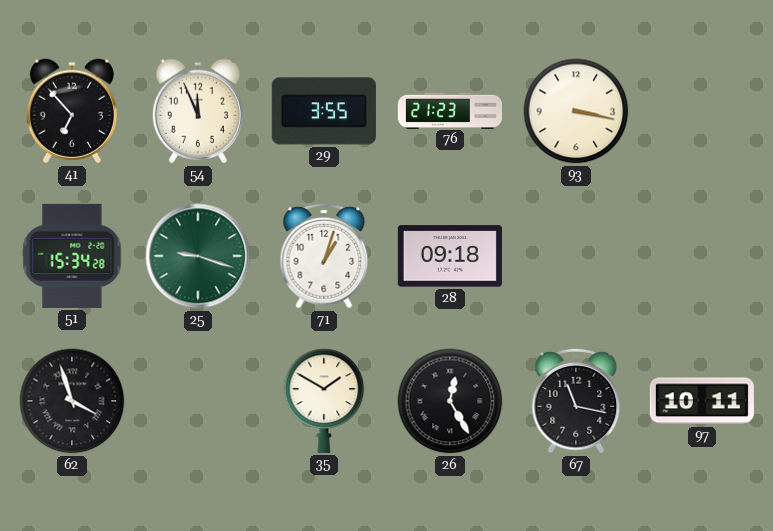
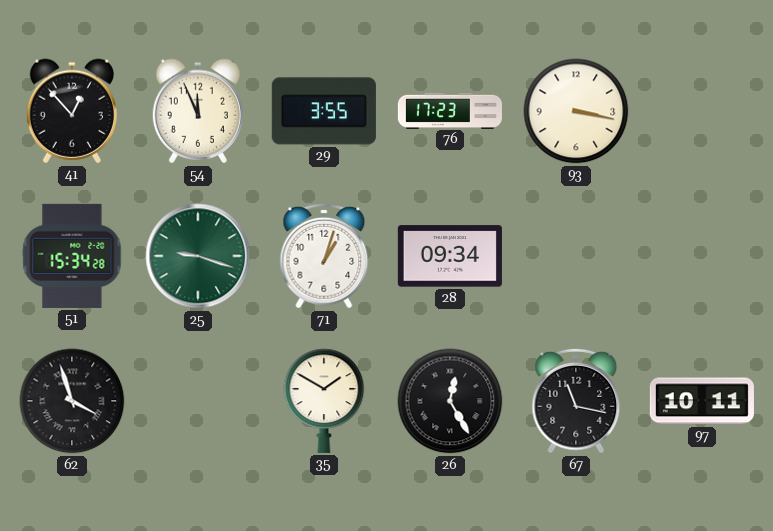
41: 6:53 -> 12:53
76: 21:23 -> 17:23
28: 09:18 -> 09:34
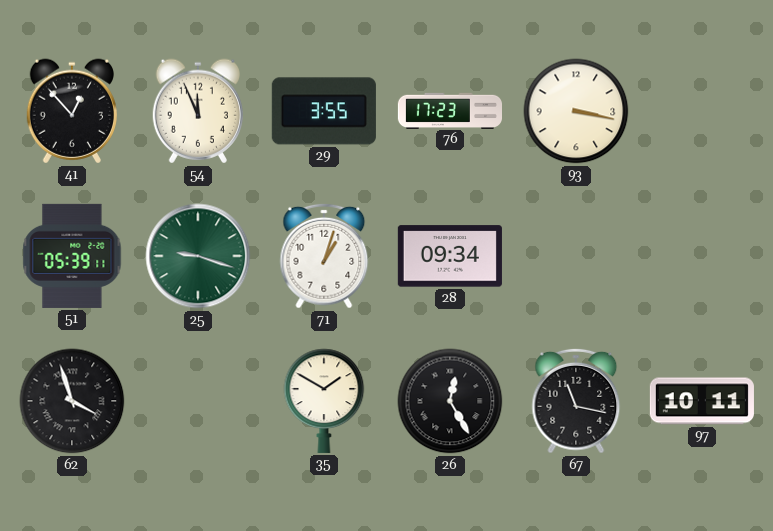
51: 15:34 -> 05:39
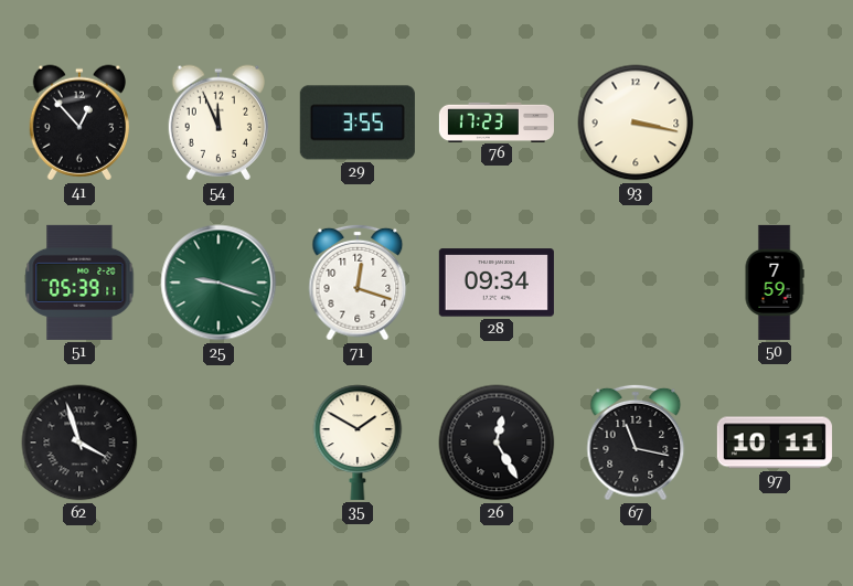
71: 1:03 -> 12:18
50: none -> 7:59
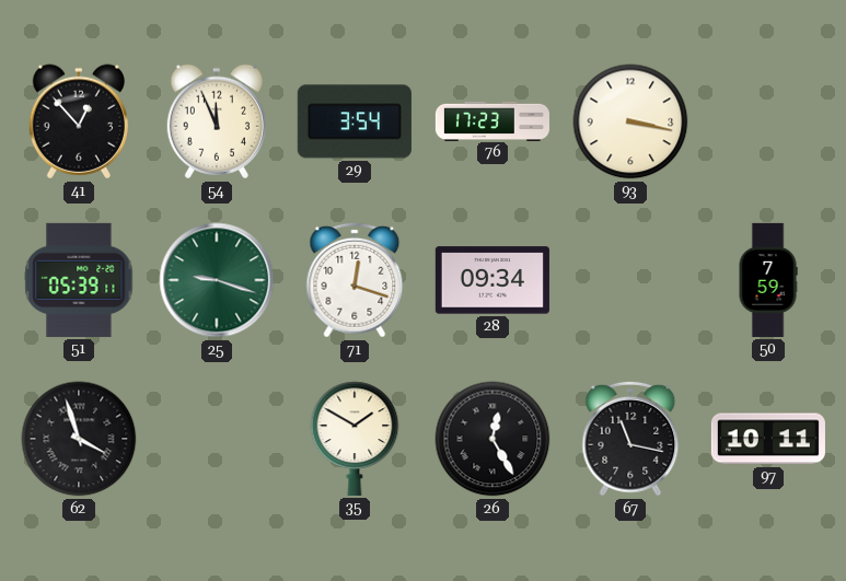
29: 3:55 -> 3:54
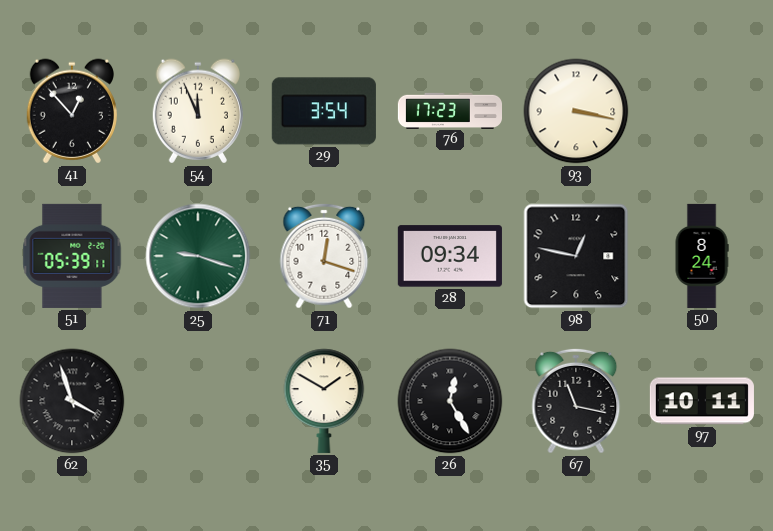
98: none -> 12:47
50: 7:59 -> 8:24
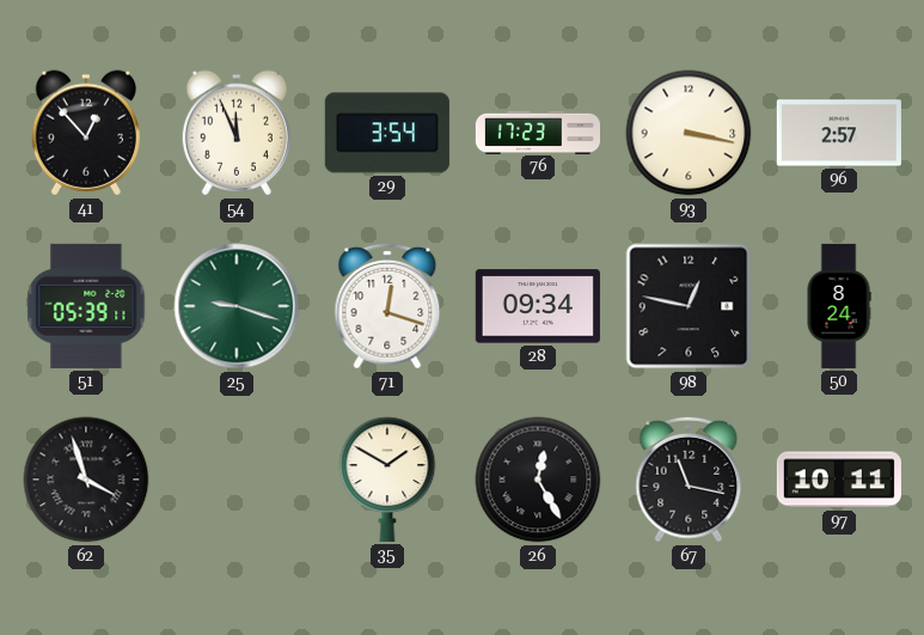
96: none -> 2:57
